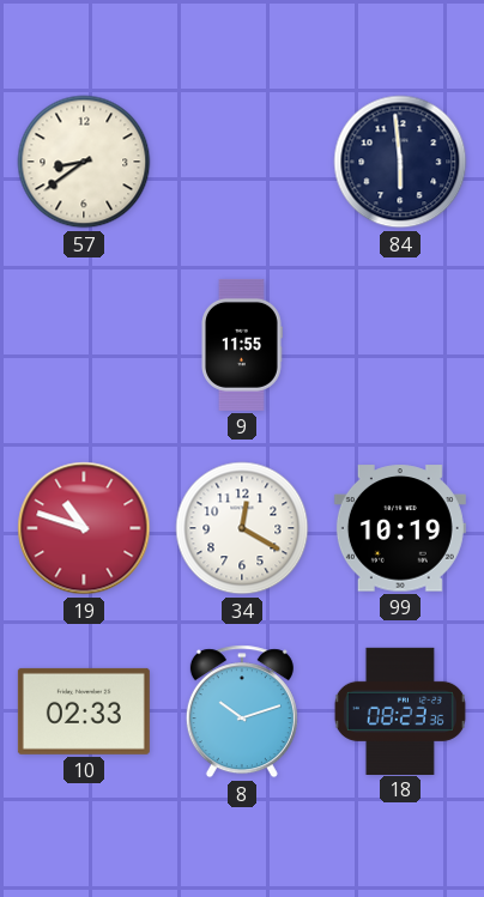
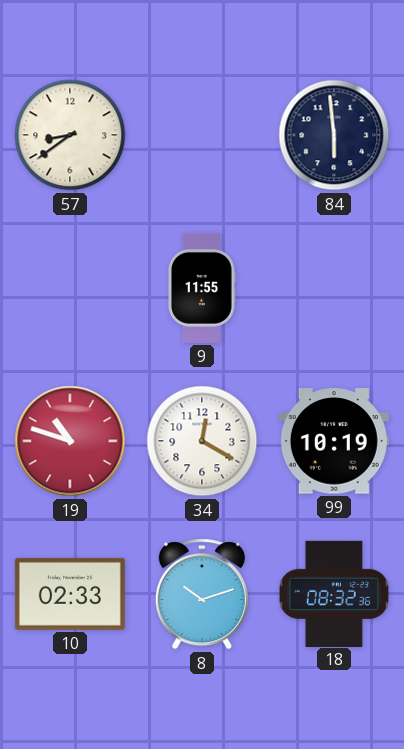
18: 08:23 -> 08:32
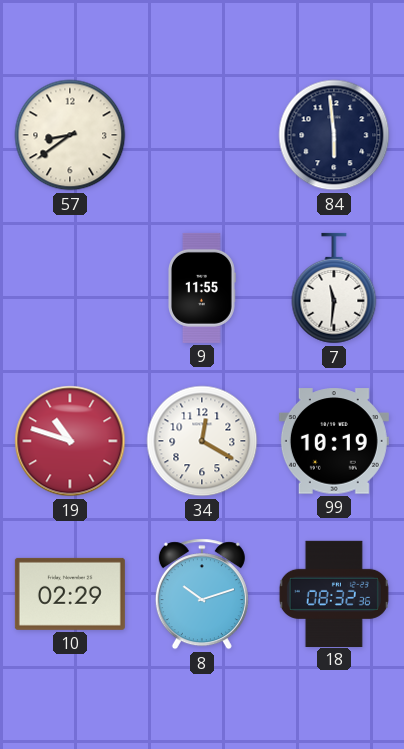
7: none -> 11:31
10: 02:33 -> 02:29
